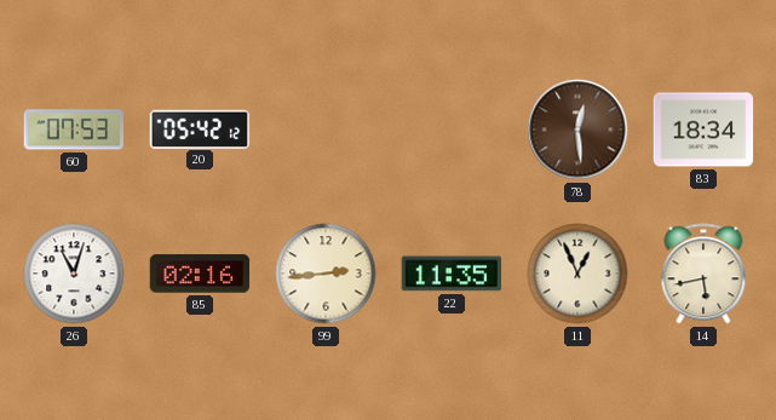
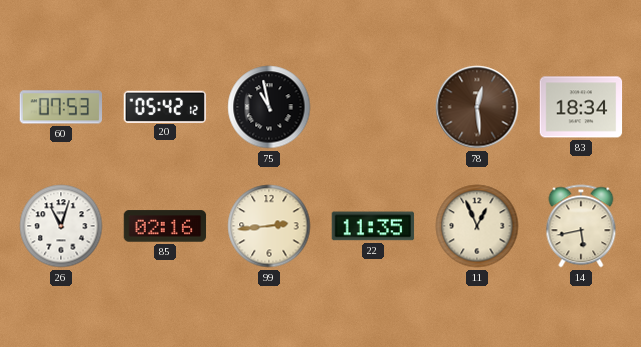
75: none -> 10:58
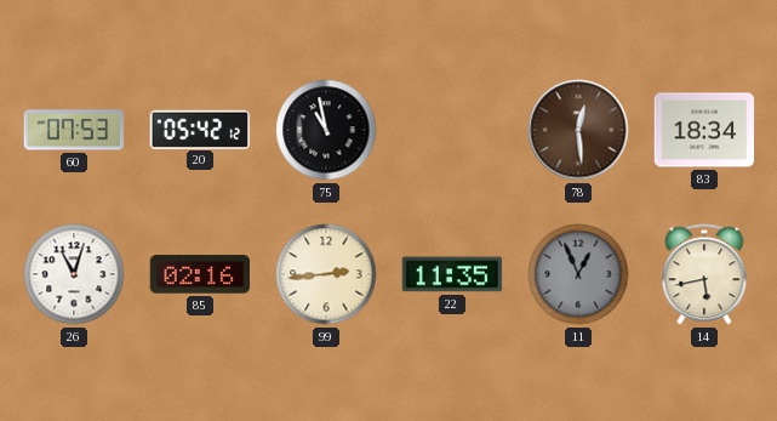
11 dial: cream -> grey
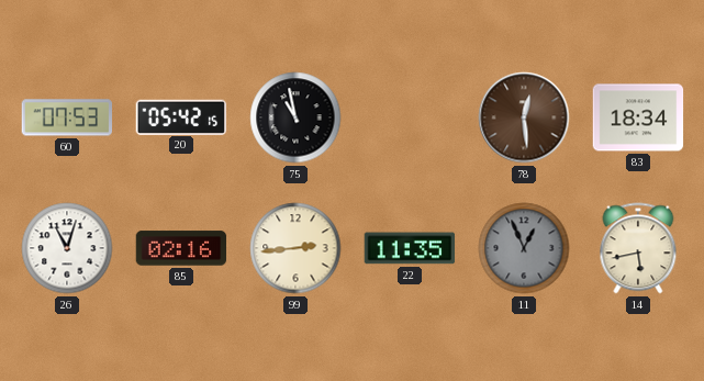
20: 05:42:12 -> 05:42:15
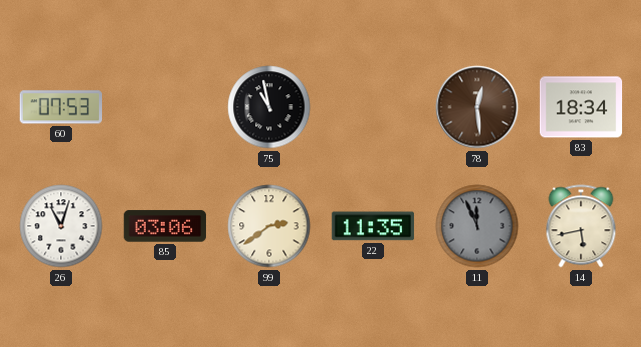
20: 05:42 -> none
85: 02:16 -> 03:06
99: 2:44 -> 2:39
11: 12:56 -> 11:56
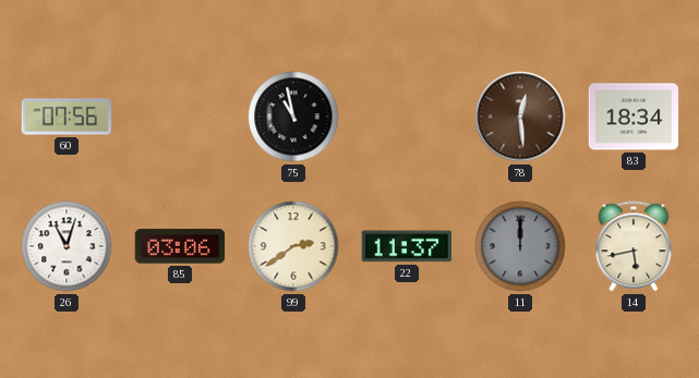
60: 07:53 -> 07:56
22: 11:35 -> 11:37
11: 11:56 -> 12:00
